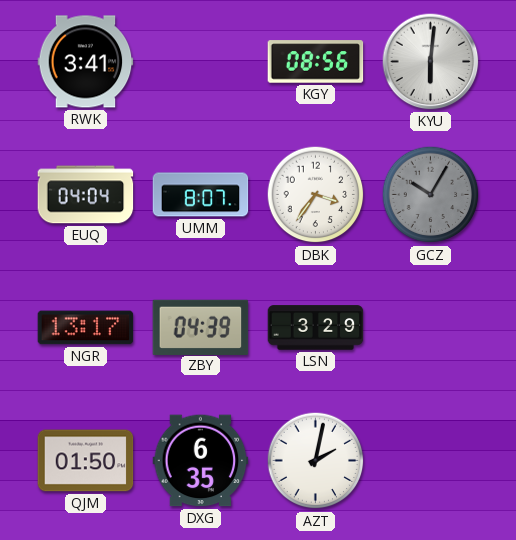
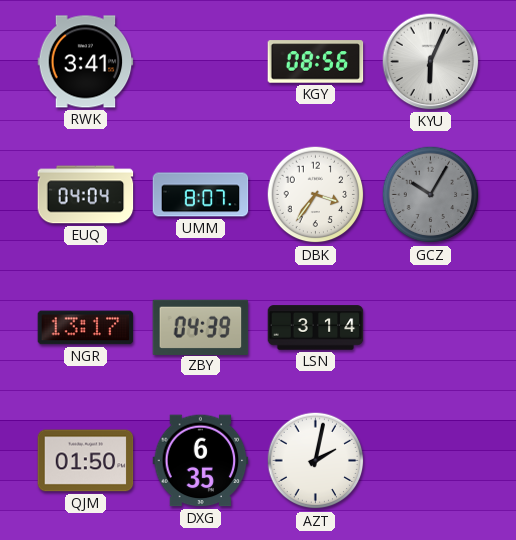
KYU: 6:01 -> 6:04
LSN: 3:29 -> 3:14
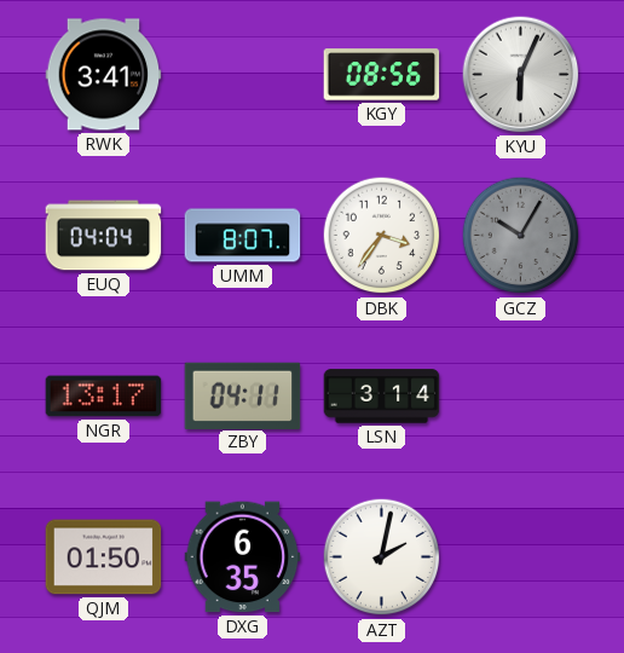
ZBY: 04:39 -> 04:11
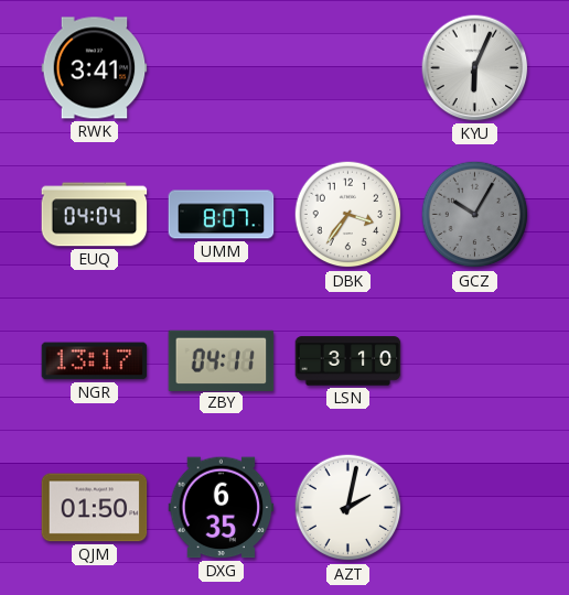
KGY: 08:56 -> none
LSN: 3:14 -> 3:10
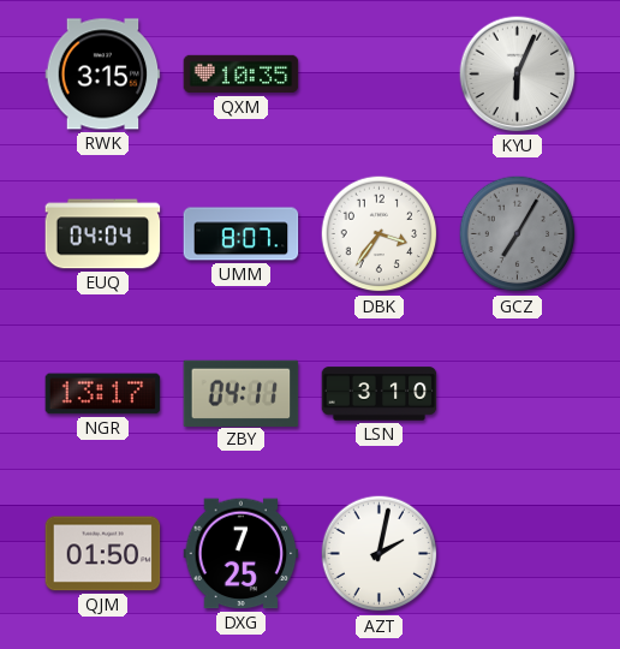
RWK: 3:41 -> 3:15
QXM: none -> 10:35
GCZ: 10:05 -> 7:05
DXG: 6:35 -> 7:25
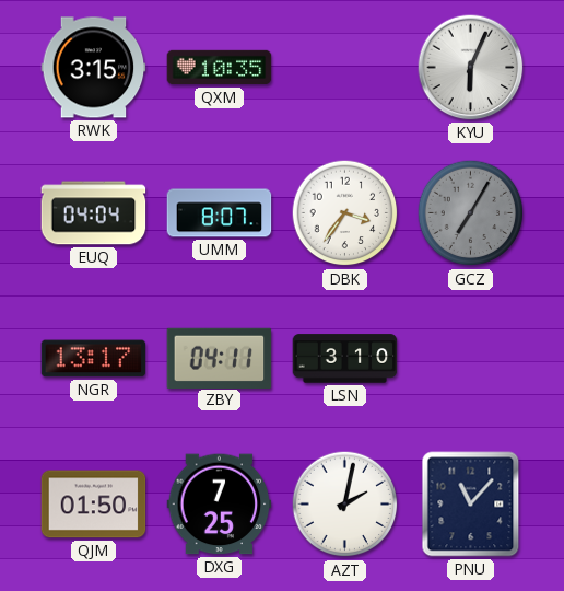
PNU: none -> 11:07
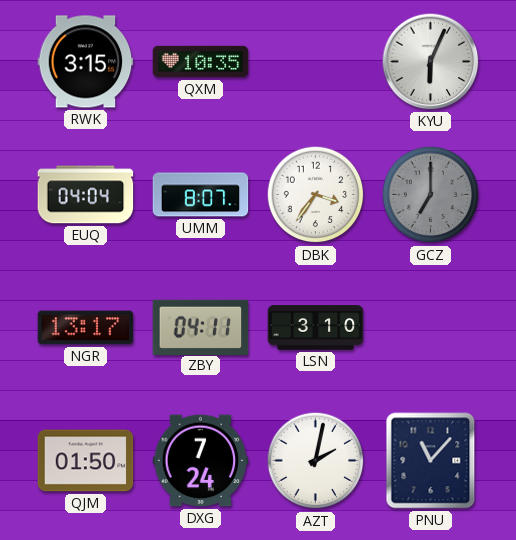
GCZ: 7:05 -> 7:00
DXG: 7:25 -> 7:24
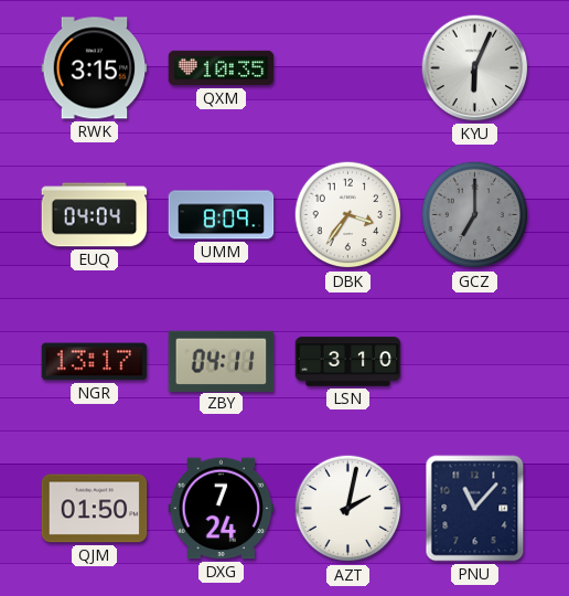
UMM: 8:07 -> 8:09
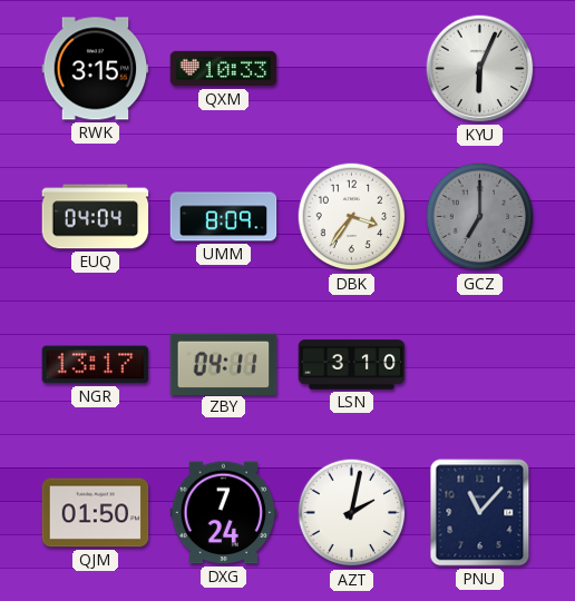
QXM: 10:35 -> 10:33
